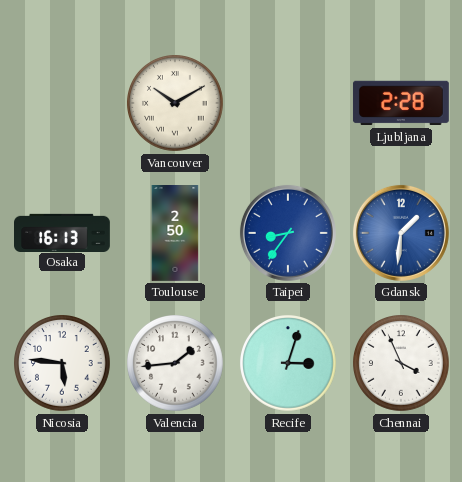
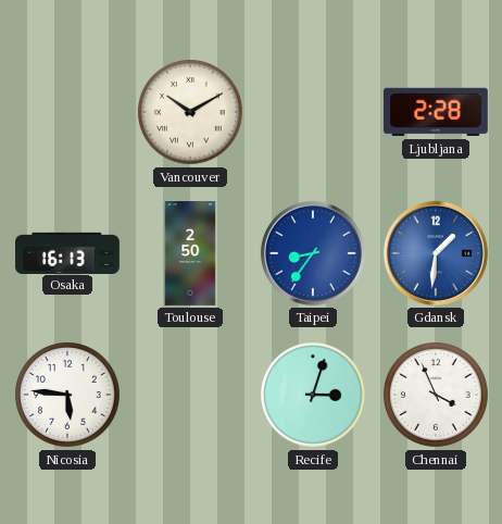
Valencia: 1:44 -> none
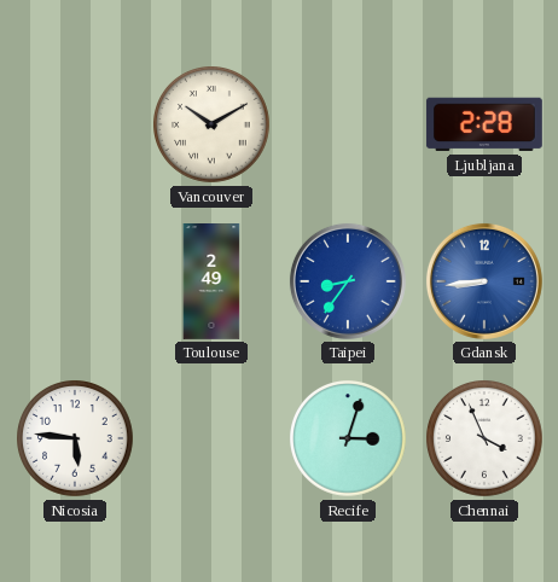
Osaka: 16:13 -> none
Toulouse: 2:50 -> 2:49
Gdansk: 1:31 -> 8:44
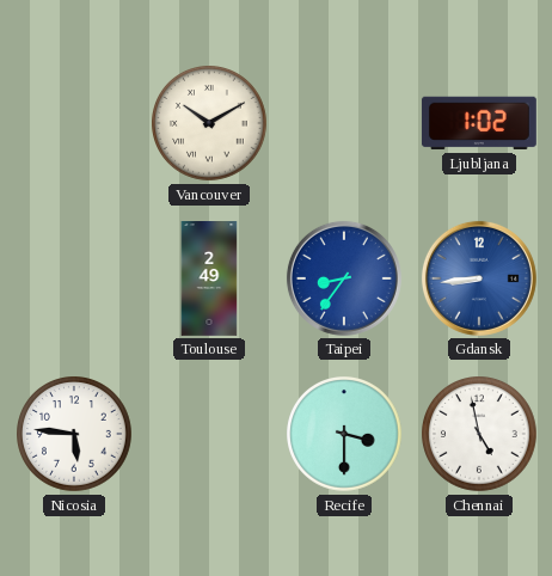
Ljubljana: 2:28 -> 1:02
Recife: 3:03 -> 3:30
Chennai: 3:56 -> 4:58
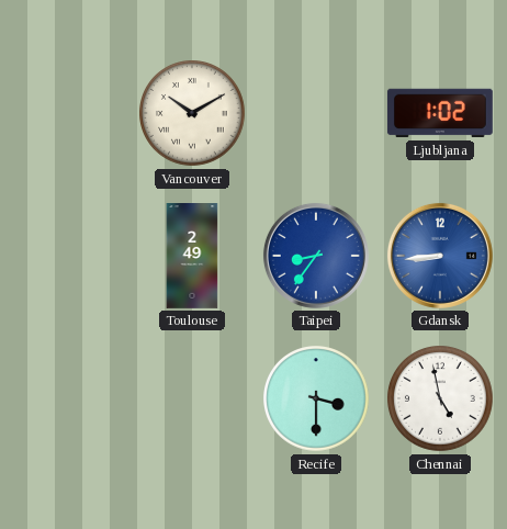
Nicosia: 5:46 -> none
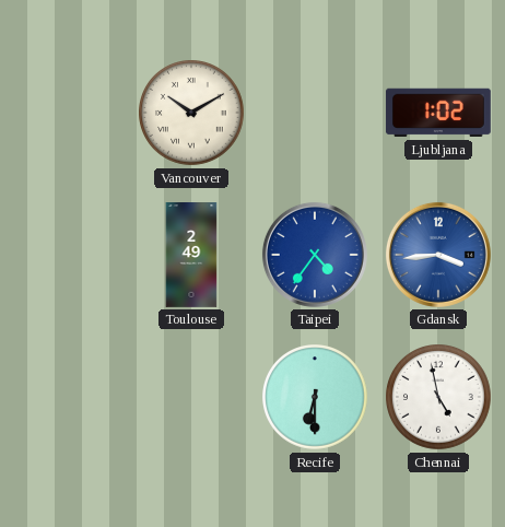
Taipei: 8:36 -> 4:36
Gdansk: 8:44 -> 3:44
Recife: 3:30 -> 6:30
